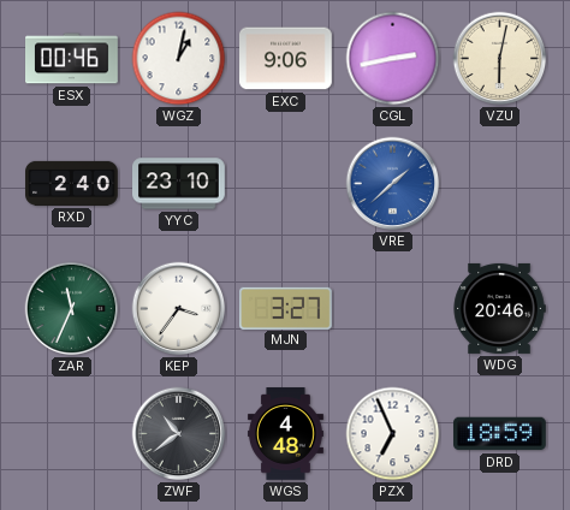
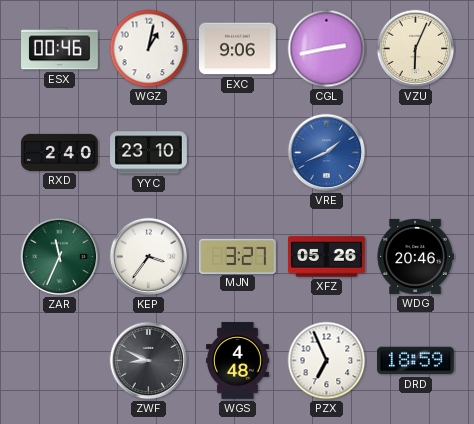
VZU: 6:02 -> 6:04
VRE: 1:38 -> 1:41
XFZ: none -> 05:26
ZWF: 10:39 -> 8:49
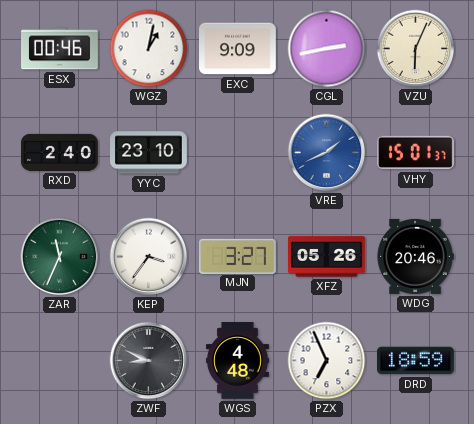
EXC: 9:06 -> 9:09
VHY: none -> 15:01
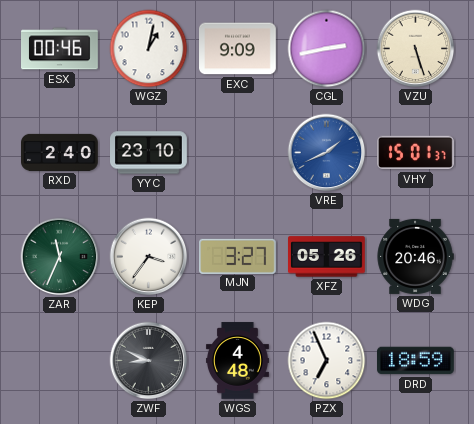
VZU: 6:04 -> 5:27
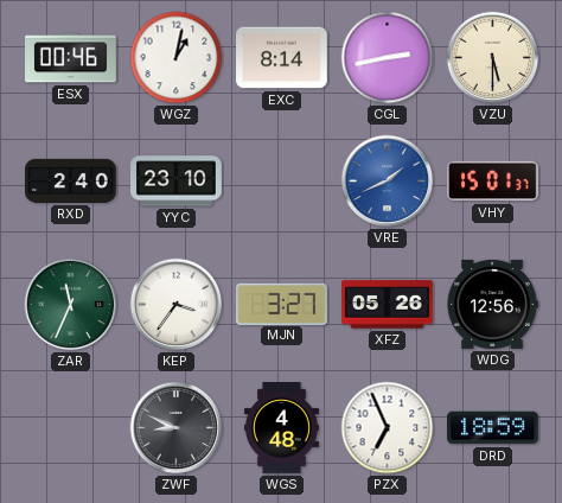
EXC: 9:09 -> 8:14
VZU: 5:27 -> 5:30
WDG: 20:46 -> 12:56
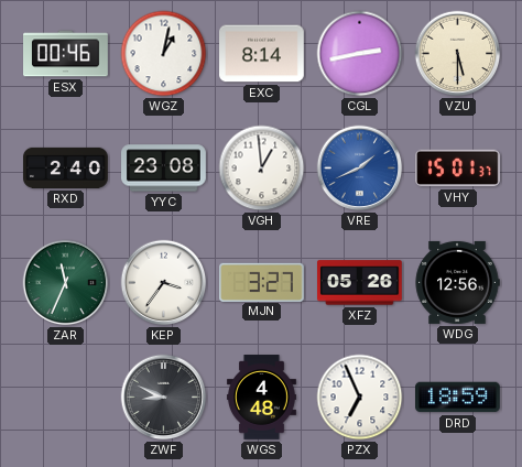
YYC: 23:10 -> 23:08
VGH: none -> 12:59
